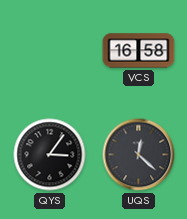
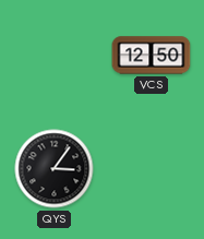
VCS: 16:58 -> 12:50
UQS: 12:22 -> none
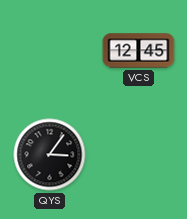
VCS: 12:50 -> 12:45
